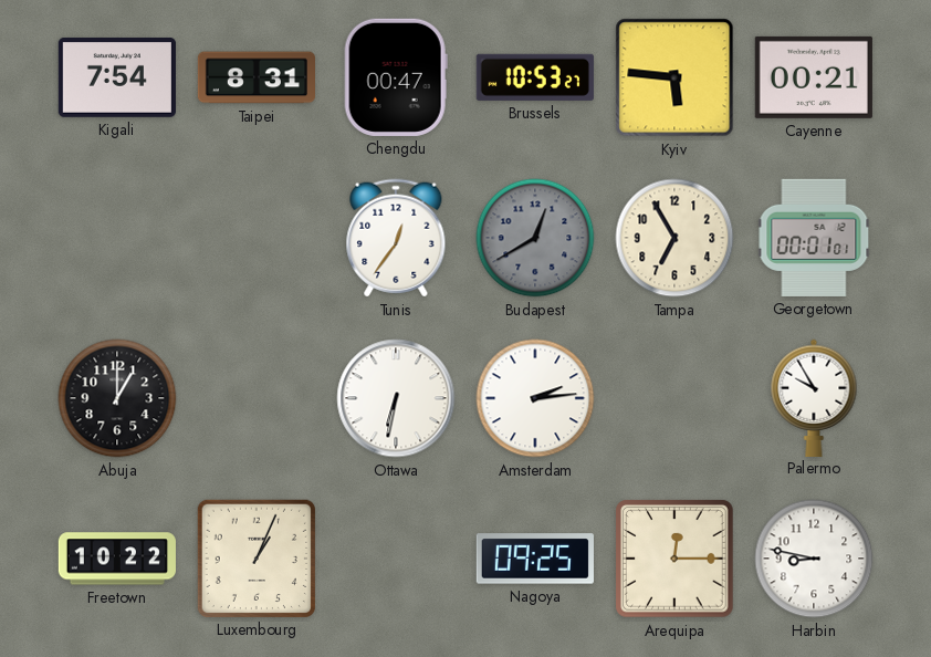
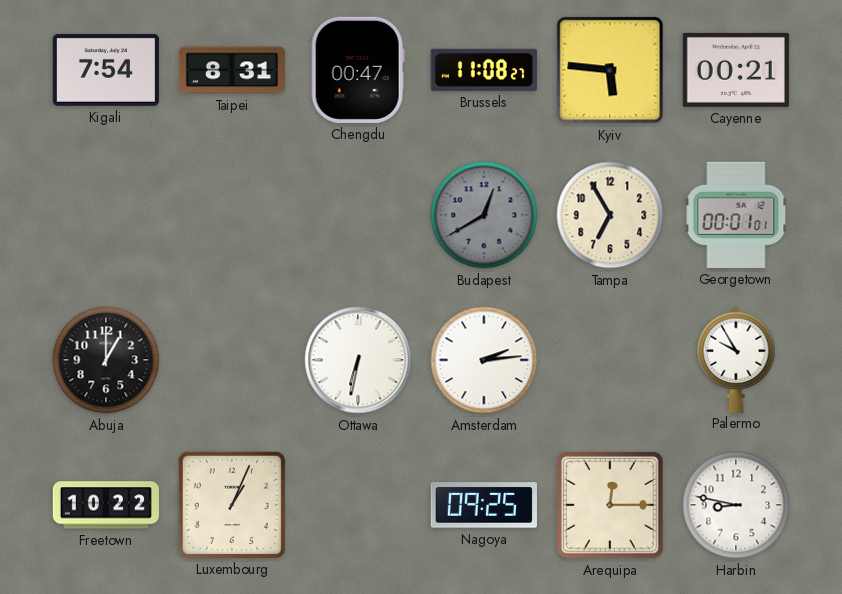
Brussels: 10:53 -> 11:08
Tunis: 12:36 -> none
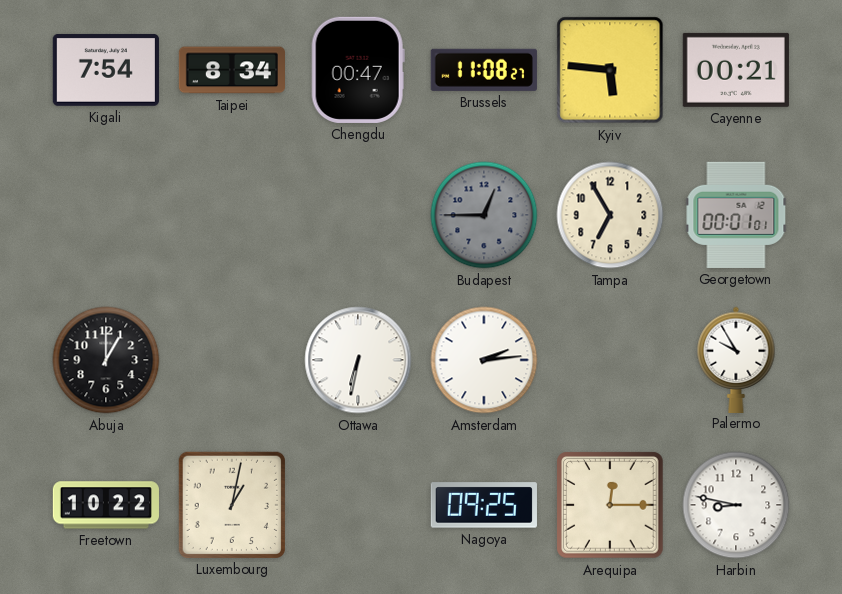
Taipei: 8:31 -> 8:34
Budapest: 12:40 -> 12:45
Luxembourg: 1:04 -> 1:02
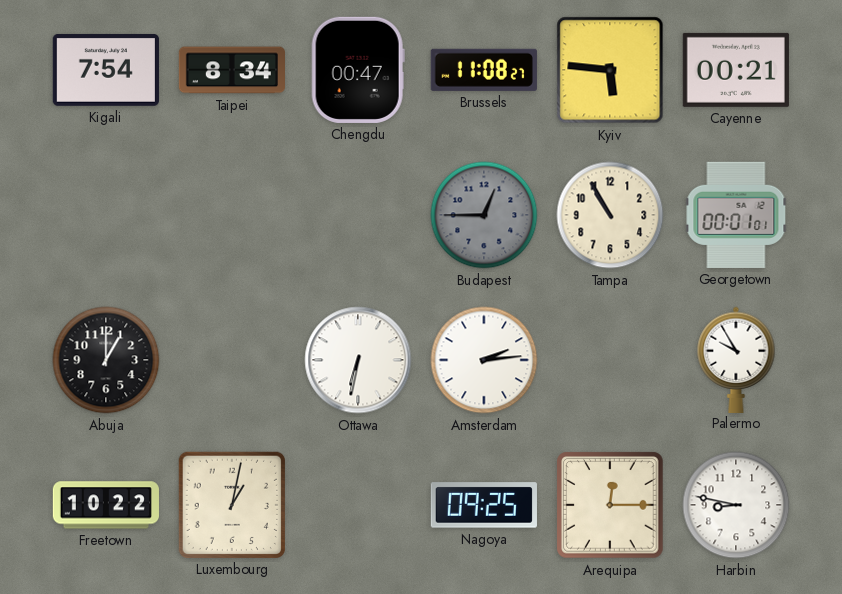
Tampa: 6:55 -> 10:55
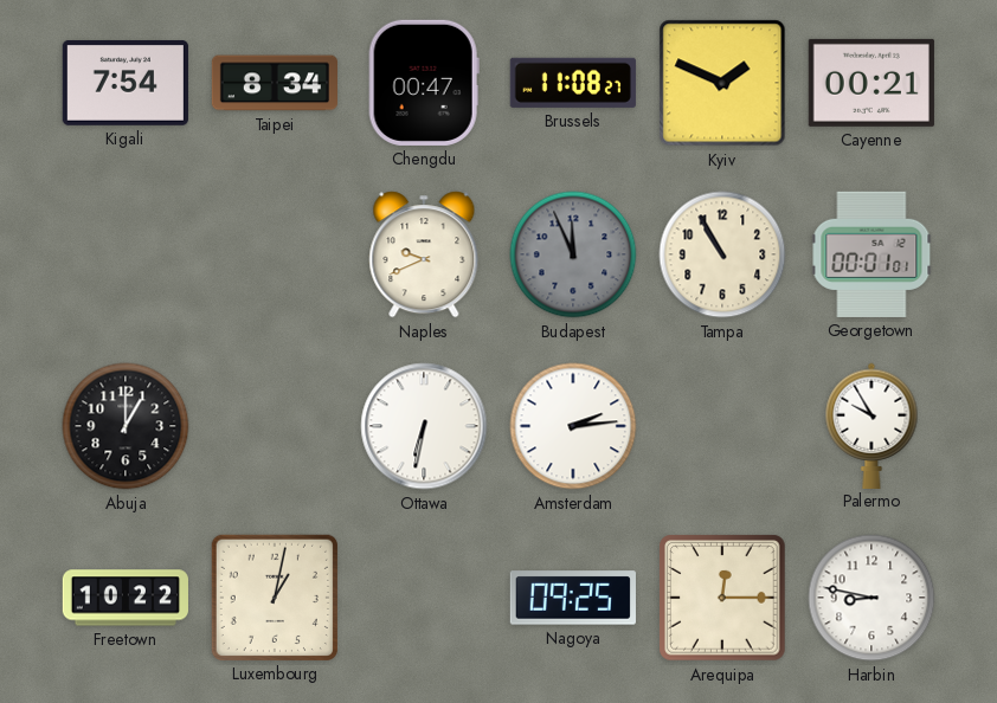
Kyiv: 5:46 -> 1:49
Naples: none -> 9:41
Budapest: 12:45 -> 11:56
